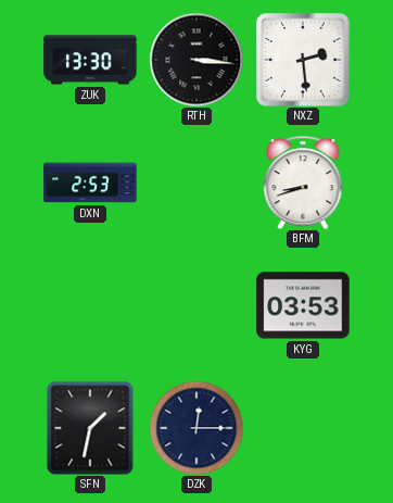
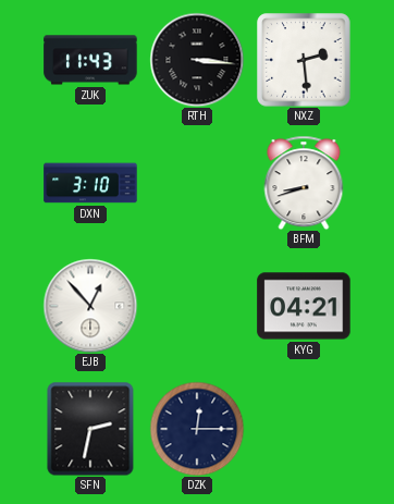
ZUK: 13:30 -> 11:43
DXN: 2:53 -> 3:10
EJB: none -> 12:53
KYG: 03:53 -> 04:21
SFN: 1:32 -> 2:32
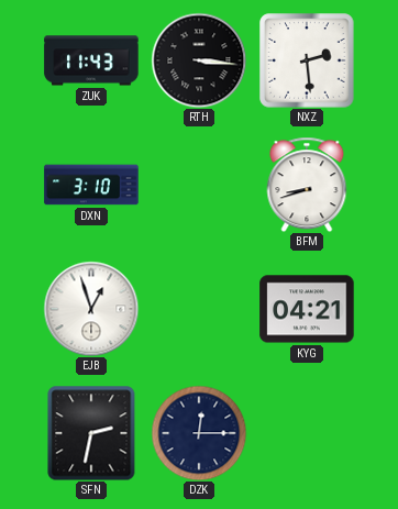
EJB: 12:53 -> 12:57
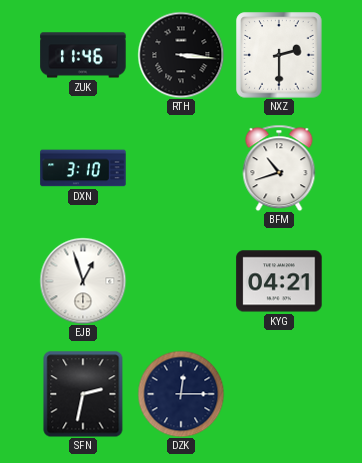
ZUK: 11:43 -> 11:46
NXZ: 2:29 -> 2:30
BFM: 8:42 -> 10:42
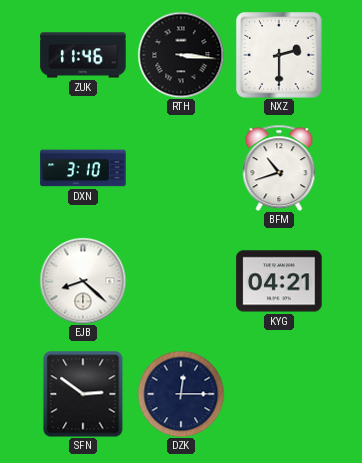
EJB: 12:57 -> 8:22
SFN: 2:32 -> 2:51
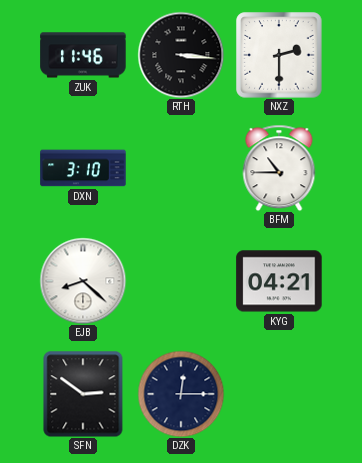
BFM: 10:42 -> 10:45
